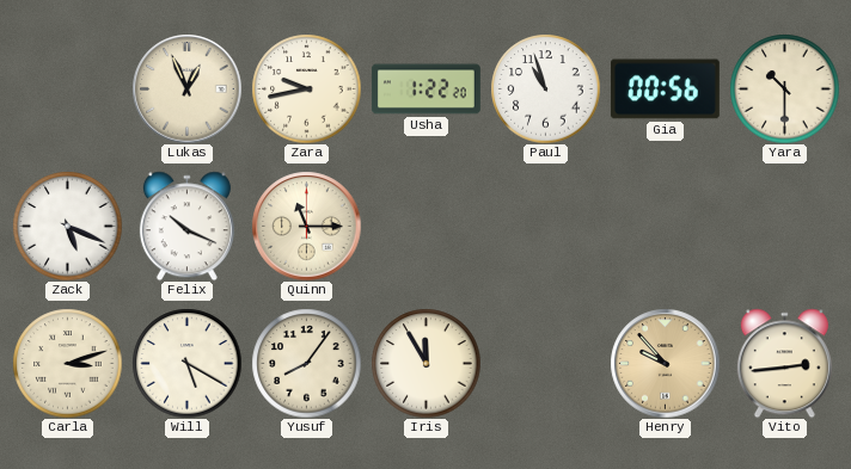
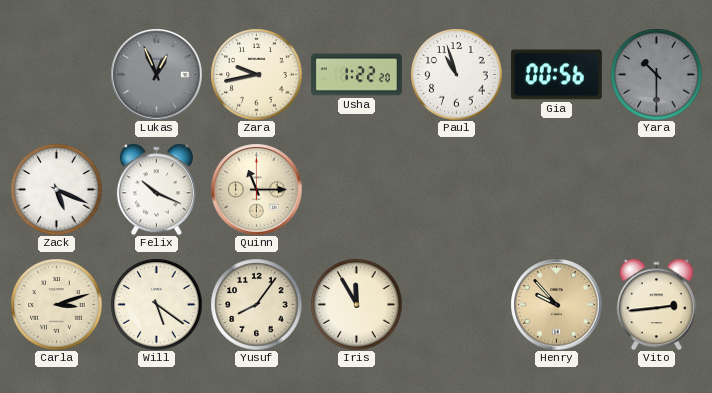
Lukas dial: cream -> grey
Yara dial: cream -> grey
Will: 5:20 -> 5:21
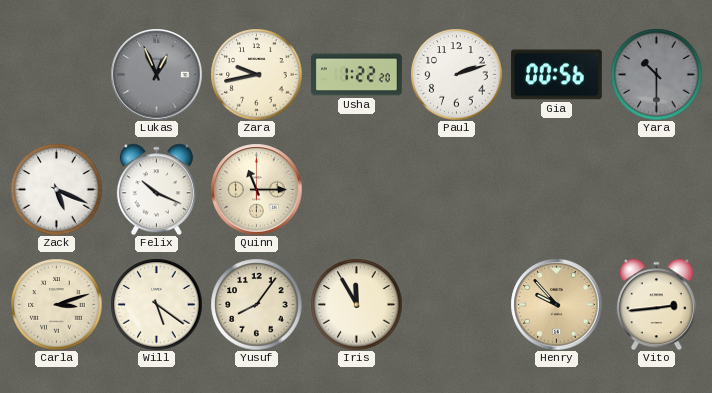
Paul: 10:57 -> 2:12
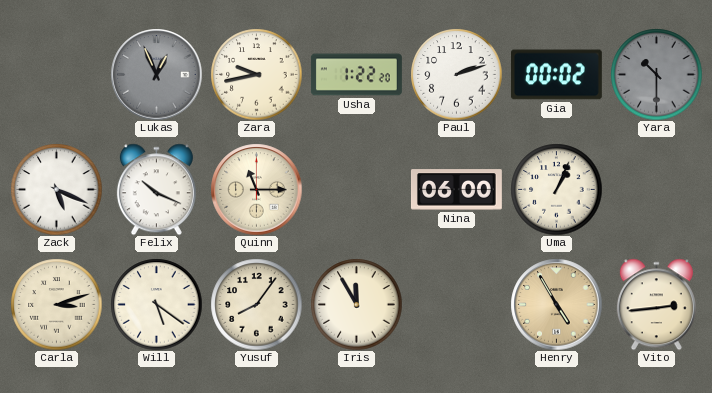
Gia: 00:56 -> 00:02
Nina: none -> 06:00
Uma: none -> 1:04
Henry: 9:53 -> 4:55
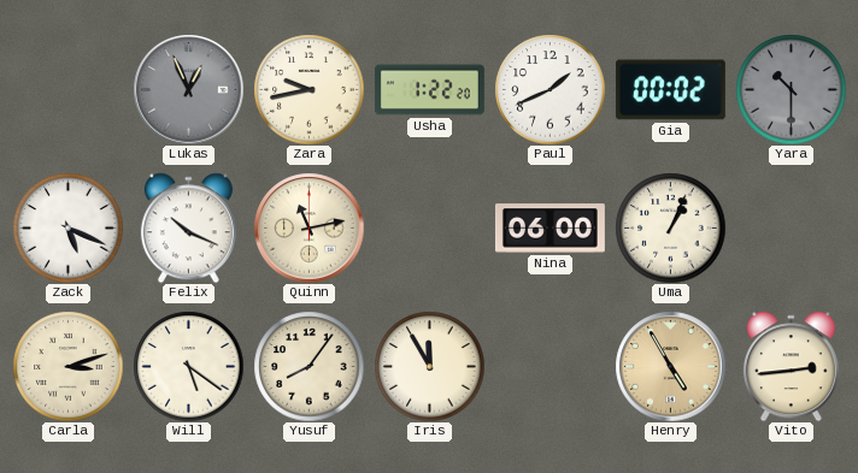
Paul: 2:12 -> 1:41
Quinn: 11:15 -> 11:13
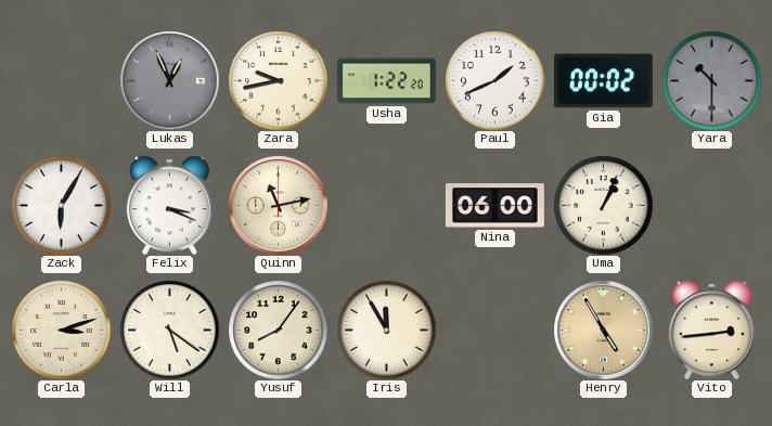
Zack: 5:19 -> 6:05
Felix: 10:19 -> 3:19
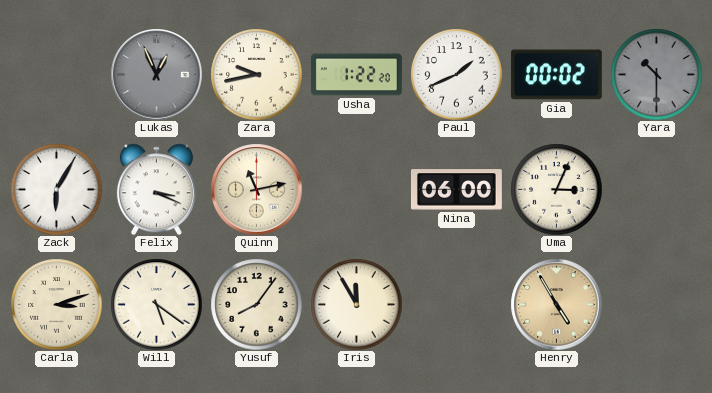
Uma: 1:04 -> 3:04
Vito: 2:44 -> none
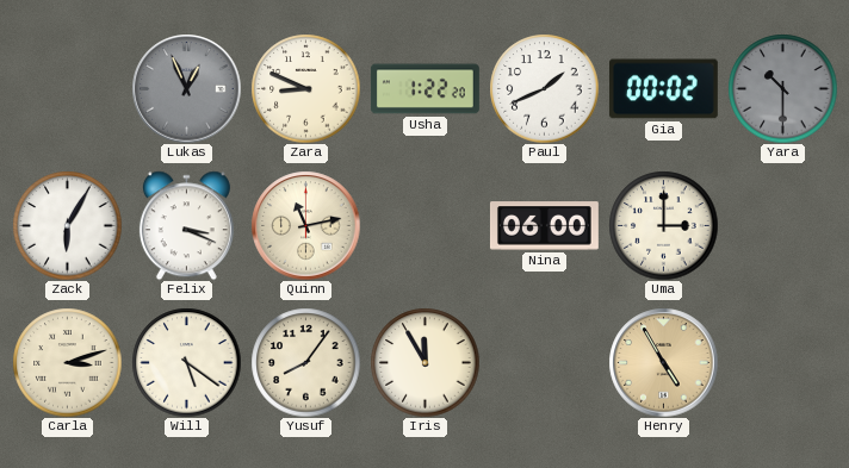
Zara: 9:43 -> 8:49
Uma: 3:04 -> 3:00
